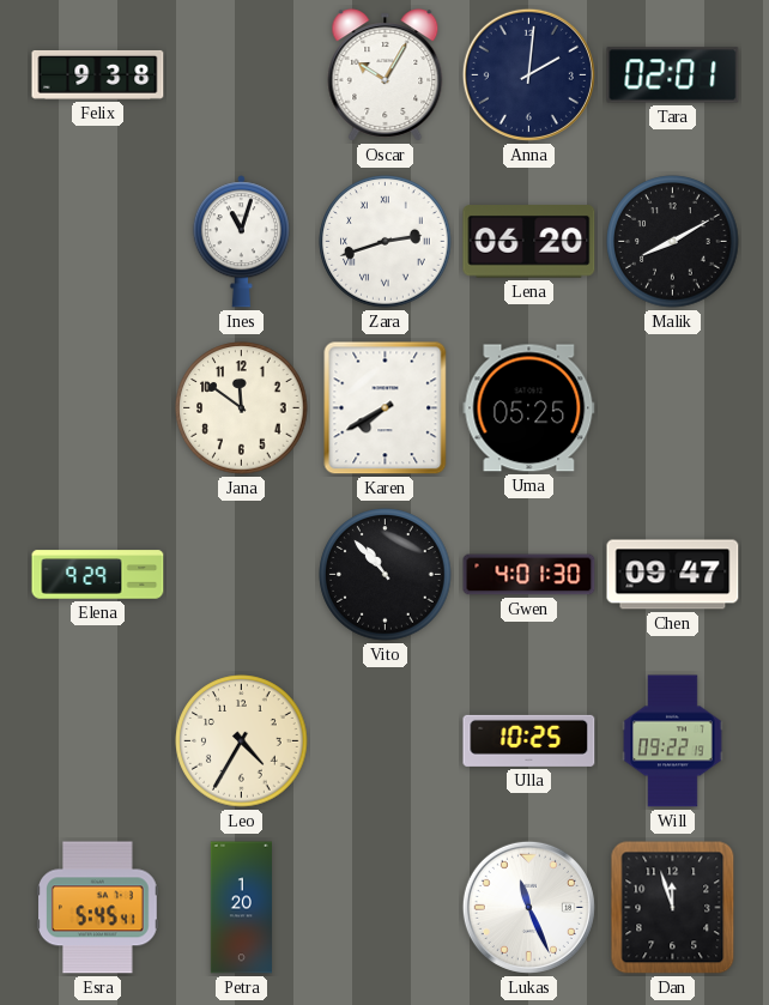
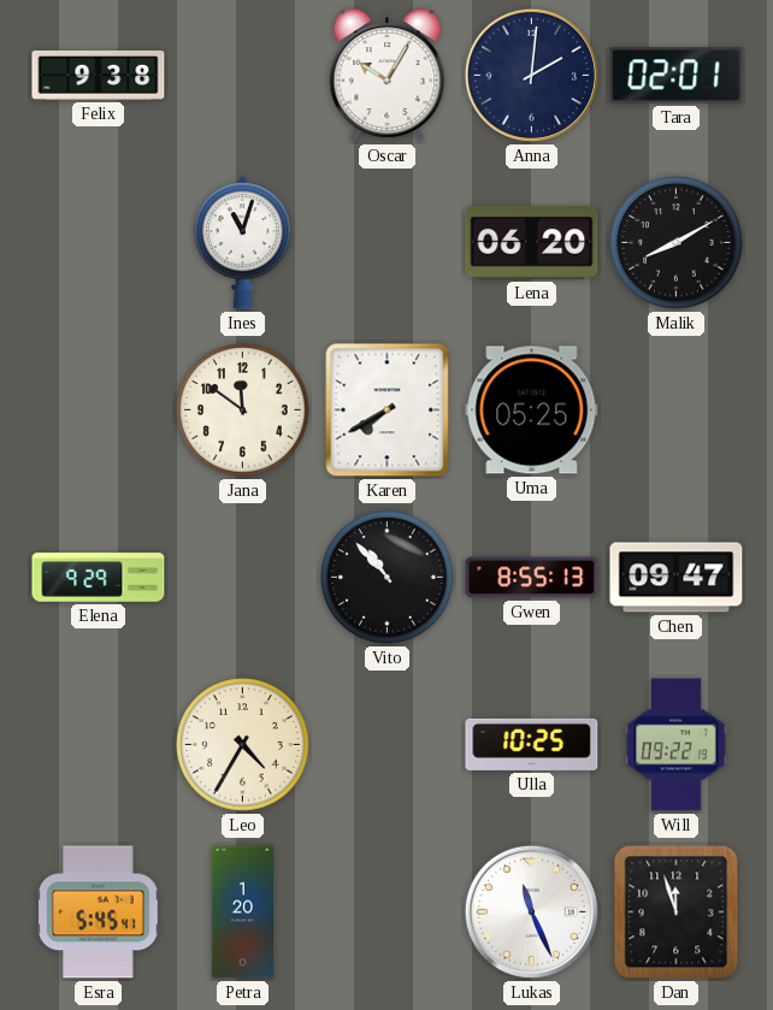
Zara: 2:42 -> none
Gwen: 4:01 -> 8:55
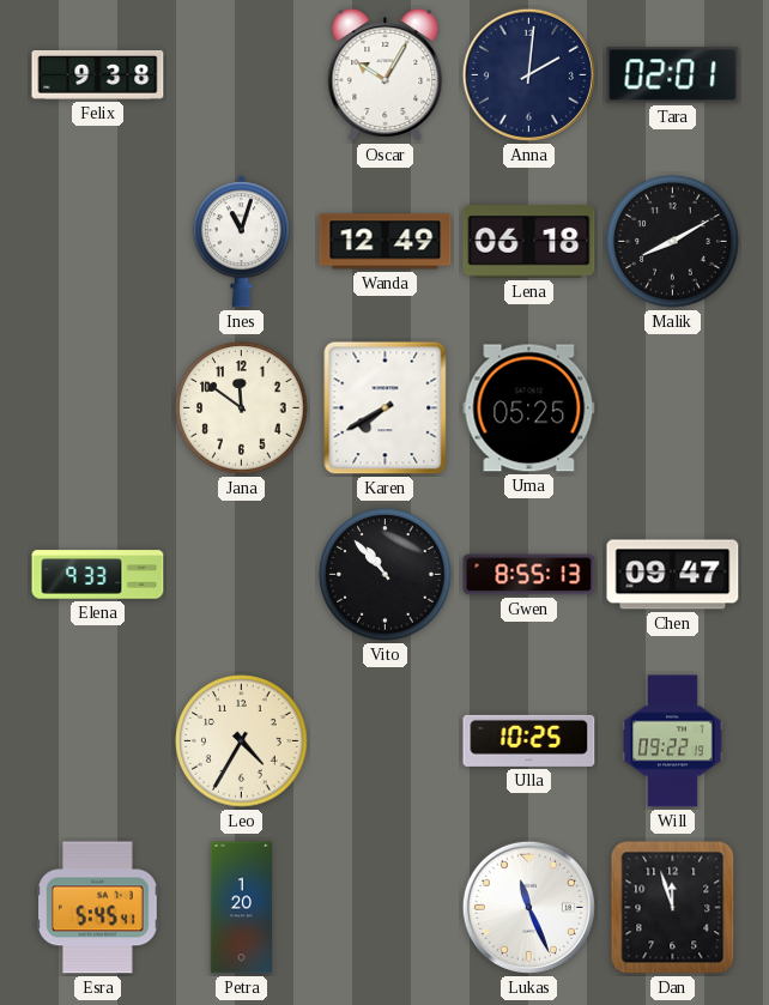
Wanda: none -> 12:49
Lena: 06:20 -> 06:18
Elena: 9:29 -> 9:33
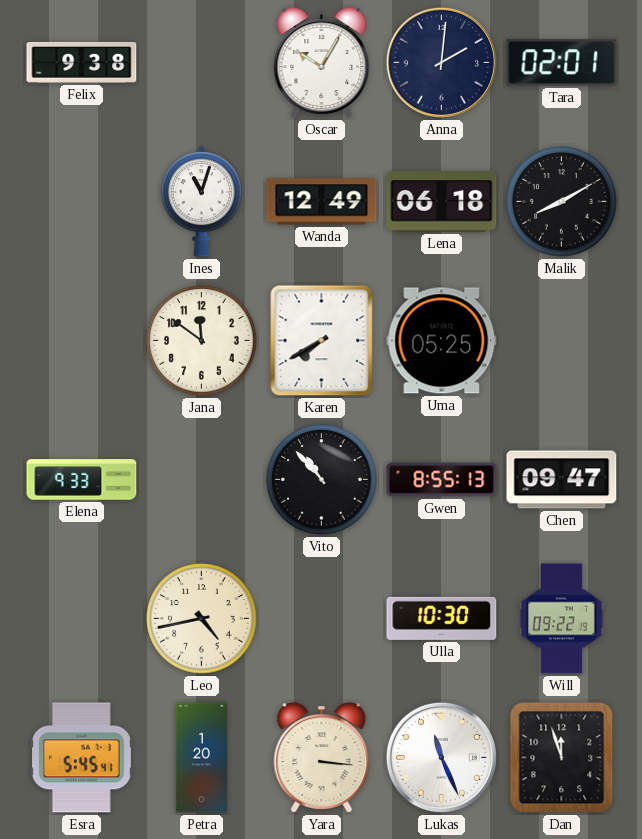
Leo: 4:35 -> 4:43
Ulla: 10:25 -> 10:30
Yara: none -> 3:16
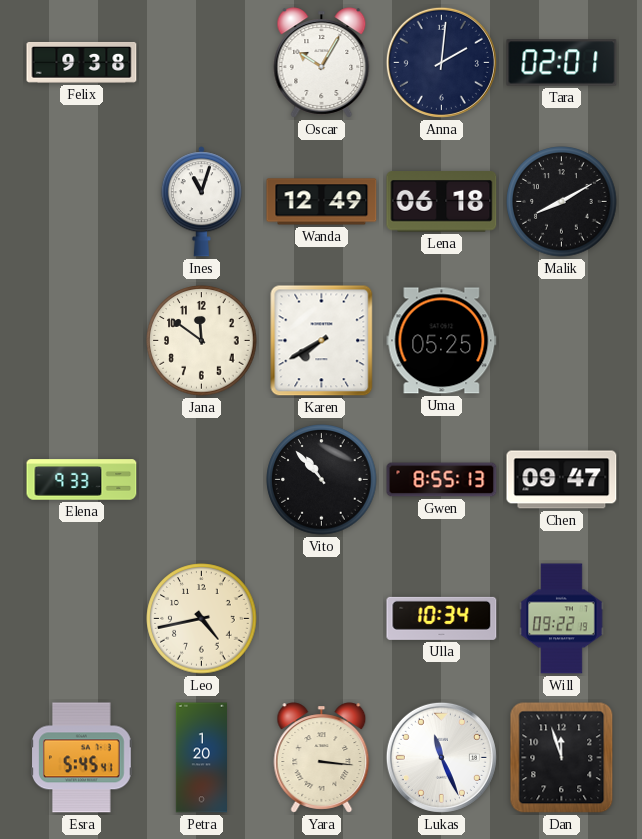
Ulla: 10:30 -> 10:34
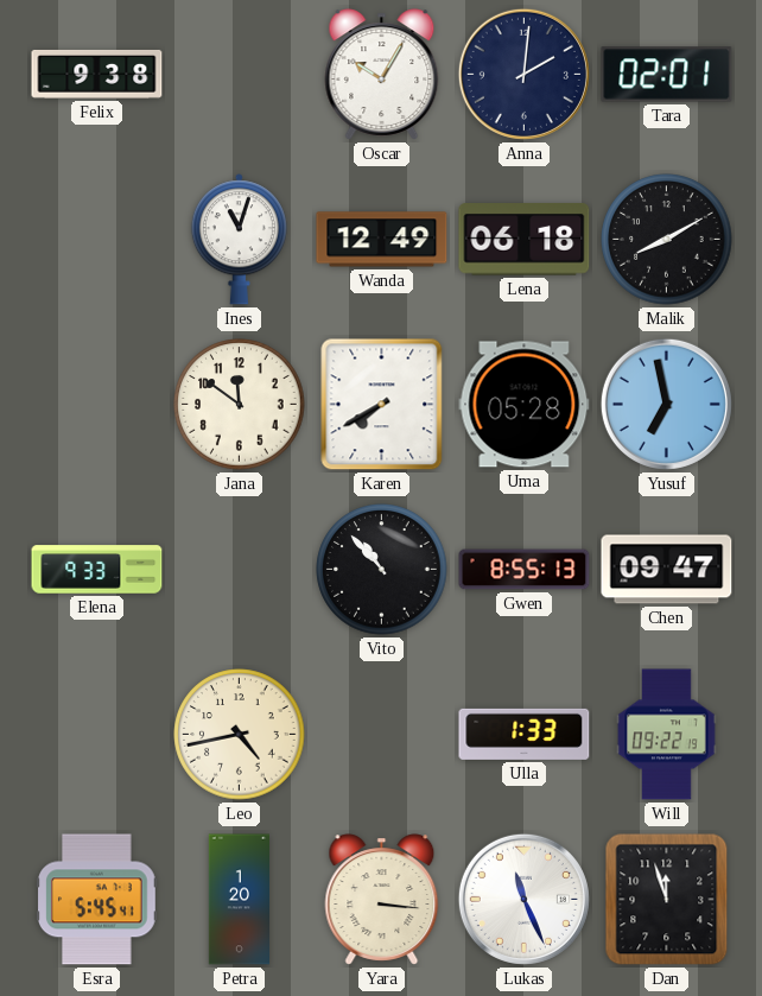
Uma: 05:25 -> 05:28
Yusuf: none -> 6:58
Ulla: 10:34 -> 1:33
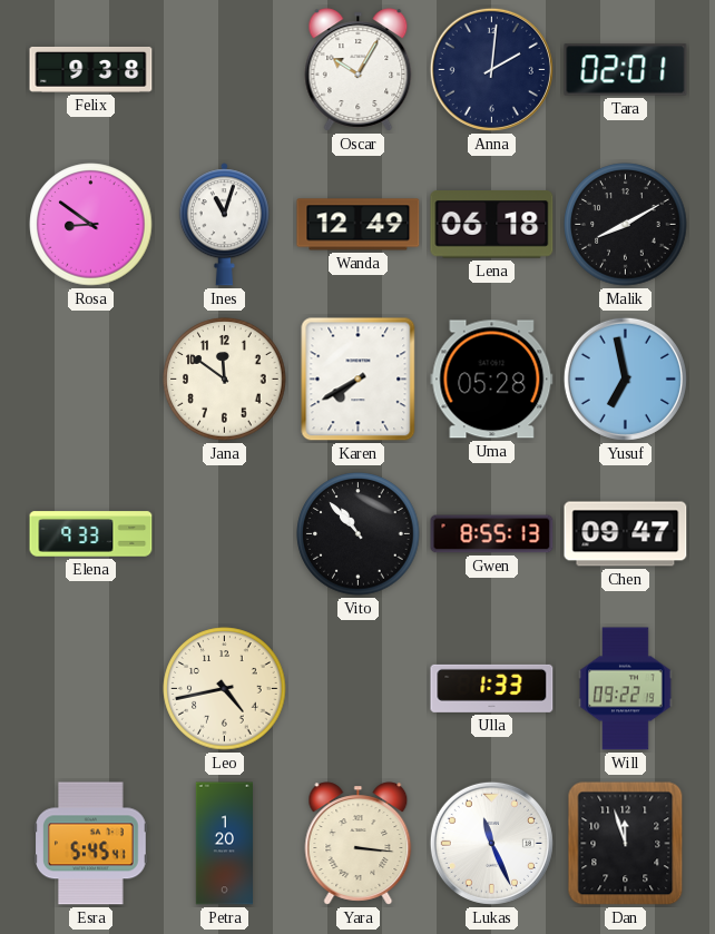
Rosa: none -> 8:51
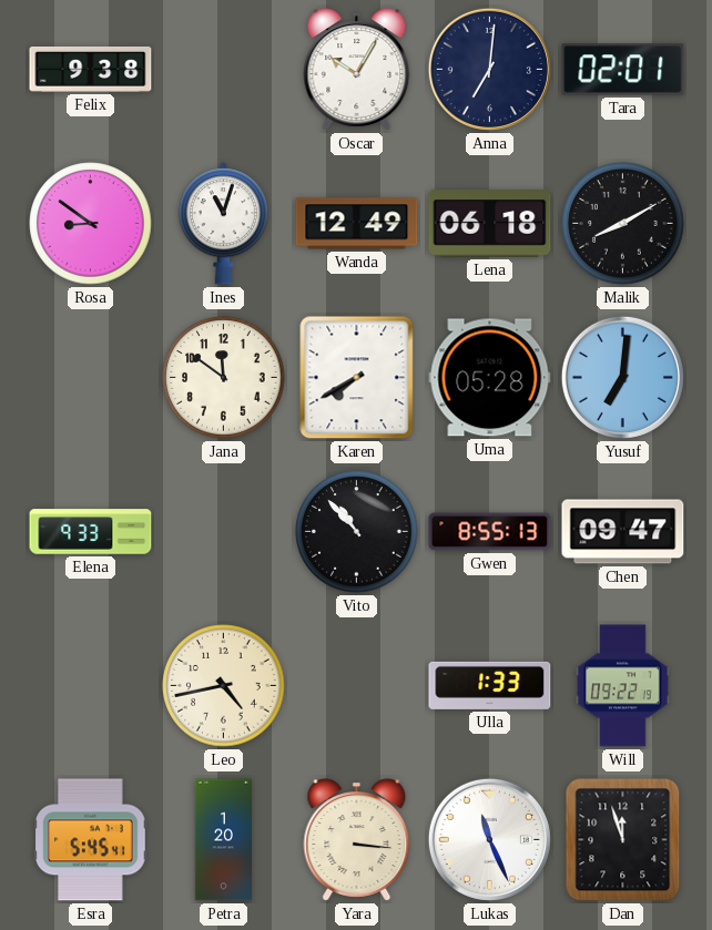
Anna: 2:01 -> 7:01
Yusuf: 6:58 -> 7:01
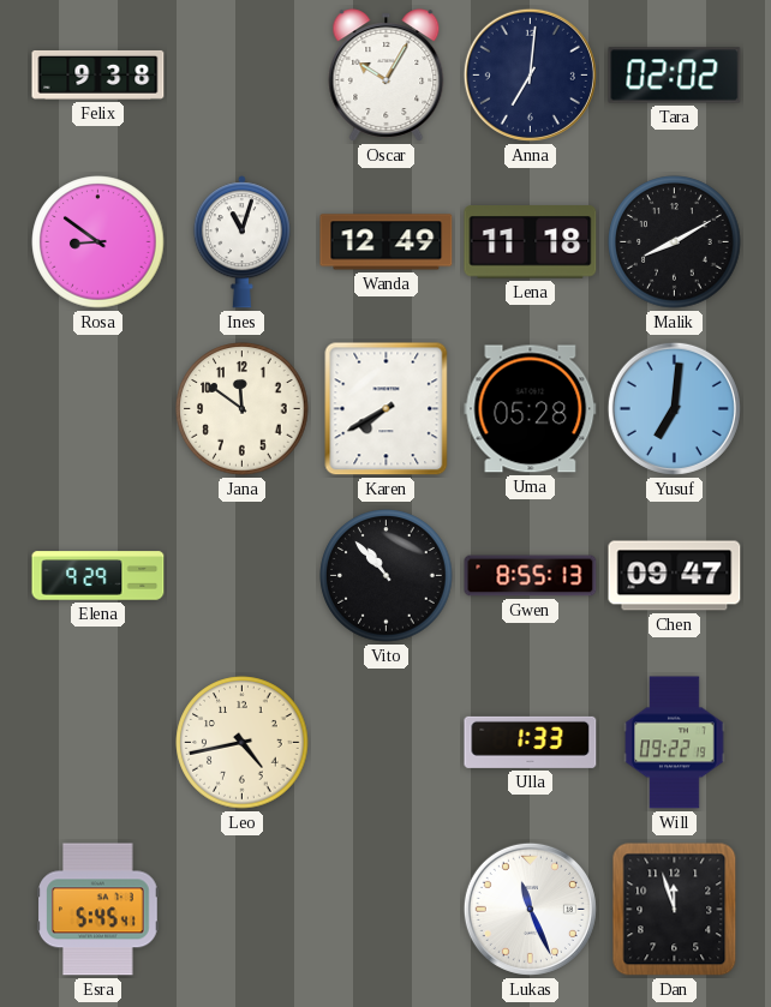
Tara: 02:01 -> 02:02
Lena: 06:18 -> 11:18
Elena: 9:33 -> 9:29
Petra: 1:20 -> none
Yara: 3:16 -> none
